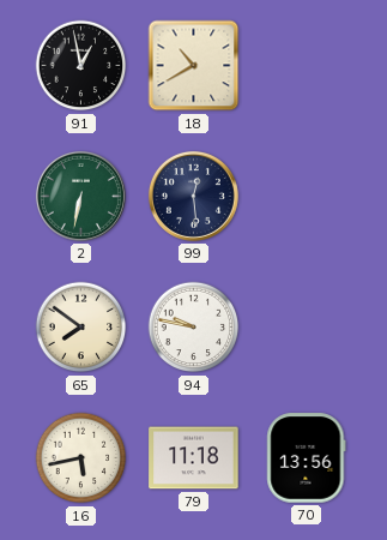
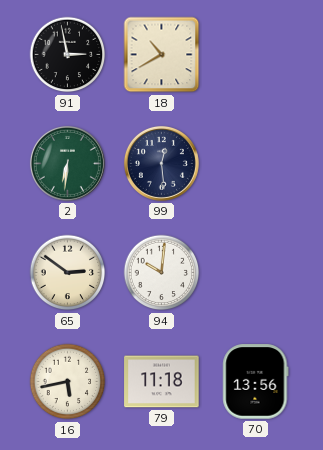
91: 12:58 -> 2:58
2: 6:32 -> 6:31
65: 7:51 -> 2:51
94: 9:47 -> 10:01
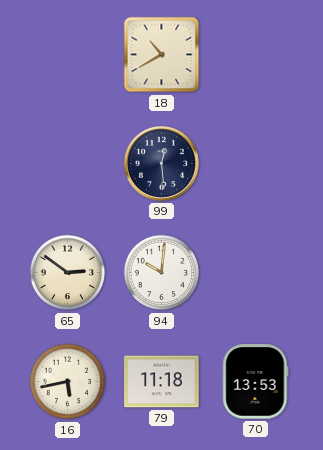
91: 2:58 -> none
2: 6:31 -> none
70: 13:56 -> 13:53
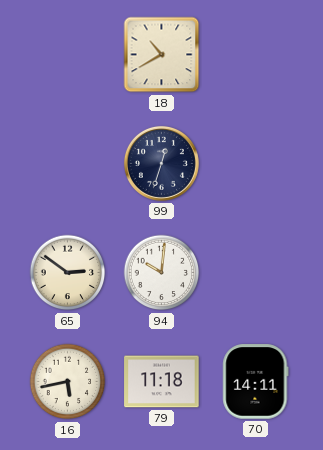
99: 12:29 -> 12:33
70: 13:53 -> 14:11
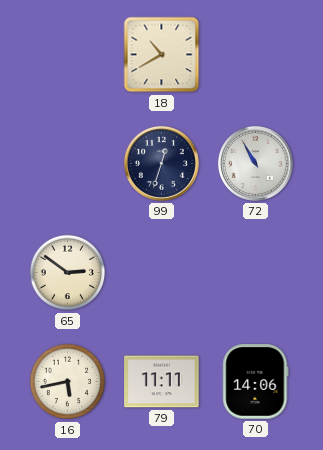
72: none -> 10:55
94: 10:01 -> none
79: 11:18 -> 11:11
70: 14:11 -> 14:06
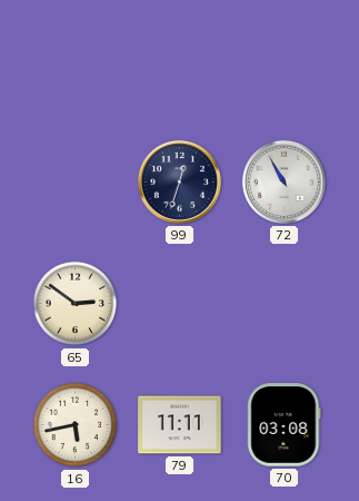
18: 10:40 -> none
70: 14:06 -> 03:08
